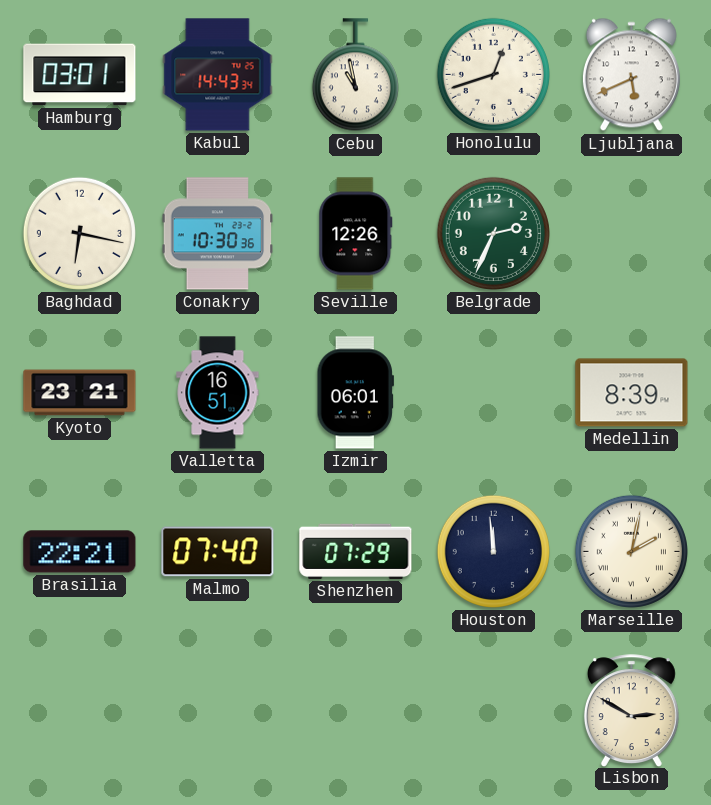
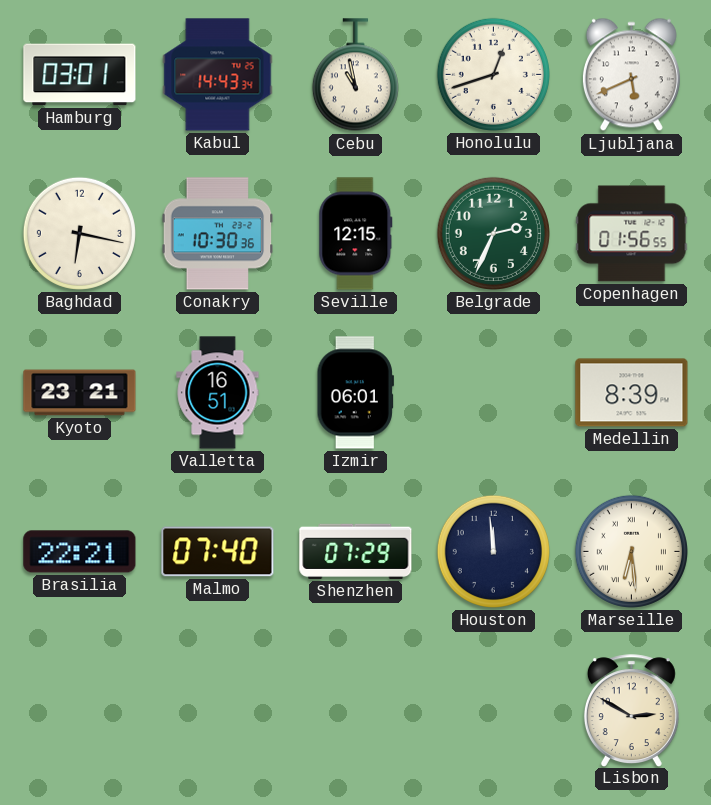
Seville: 12:26 -> 12:15
Copenhagen: none -> 01:56
Marseille: 2:02 -> 6:29
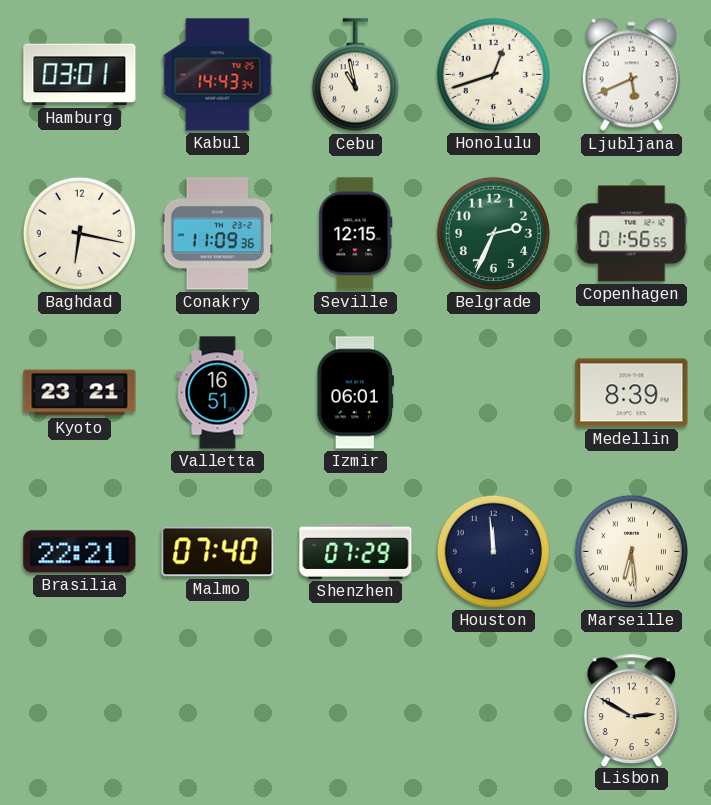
Conakry: 10:30 -> 11:09
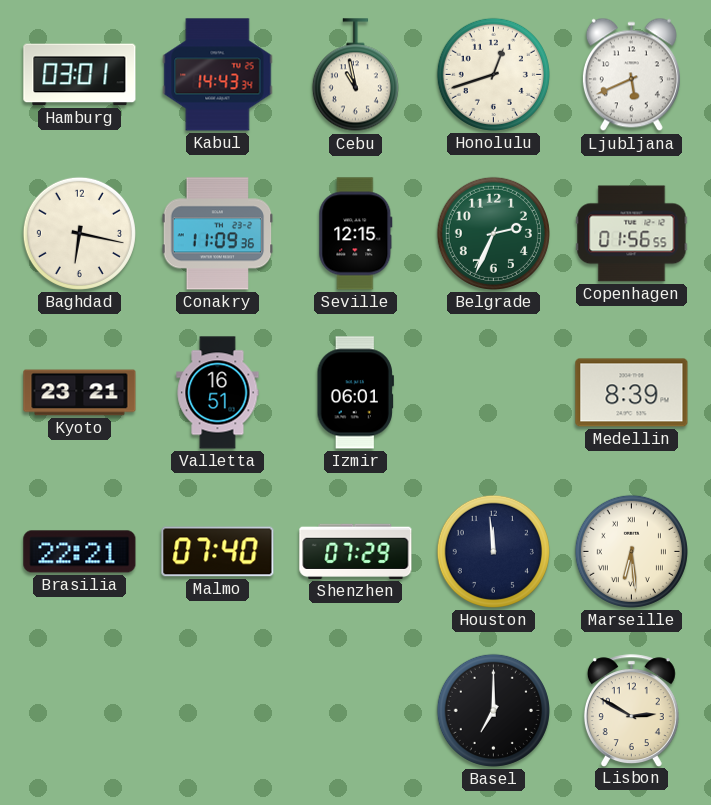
Basel: none -> 7:00
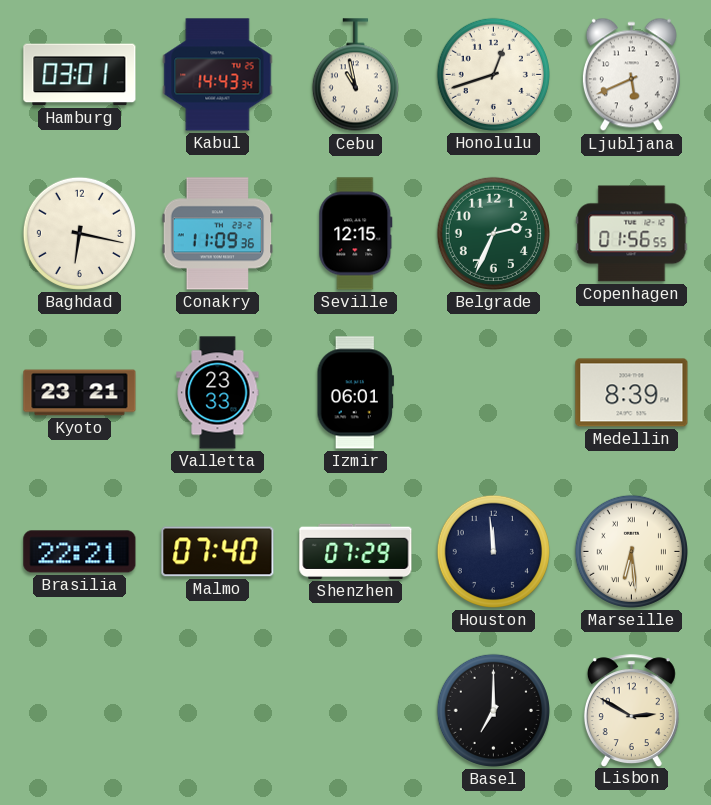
Valletta: 16:51 -> 23:33
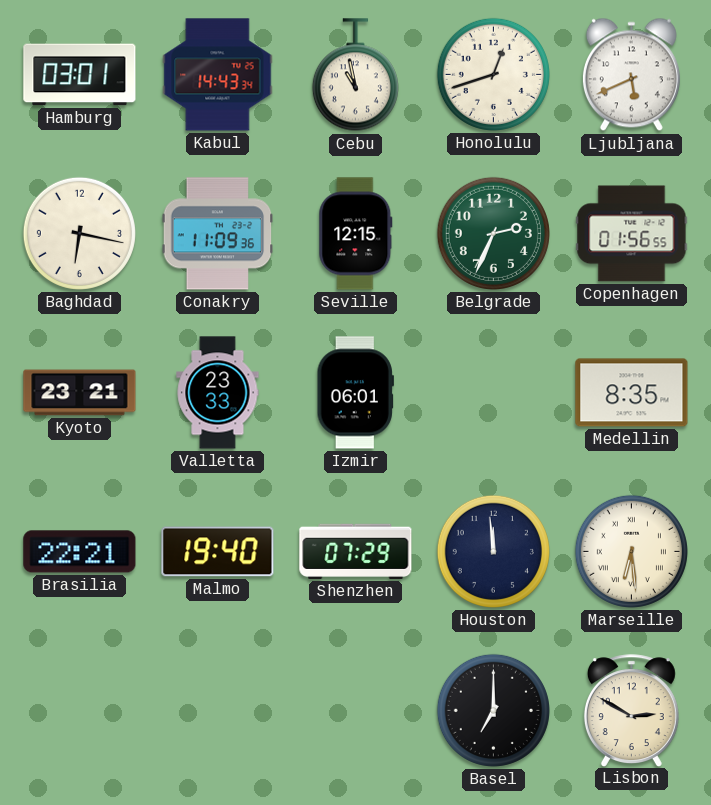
Medellin: 8:39 -> 8:35
Malmo: 07:40 -> 19:40
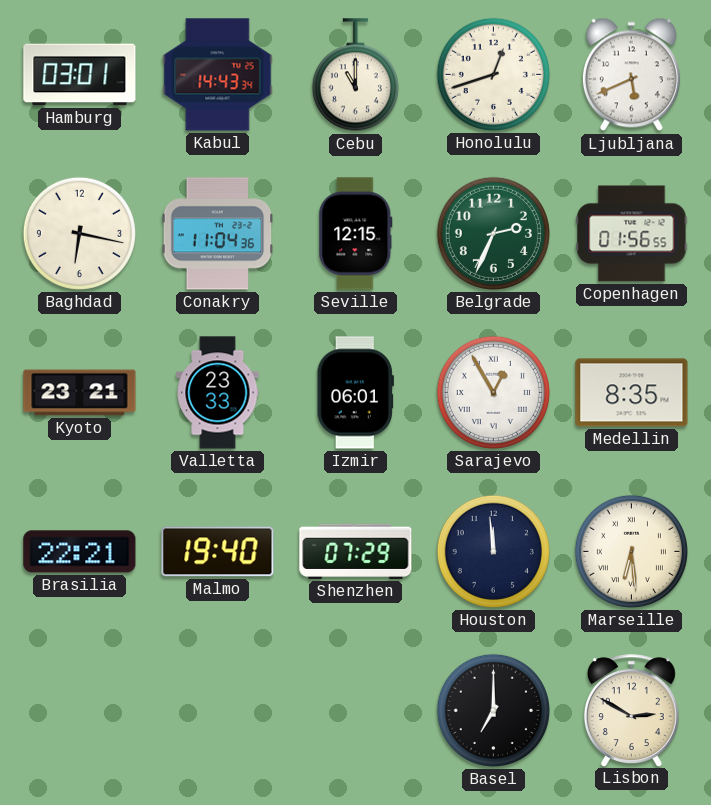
Cebu: 10:58 -> 11:00
Conakry: 11:09 -> 11:04
Sarajevo: none -> 12:55
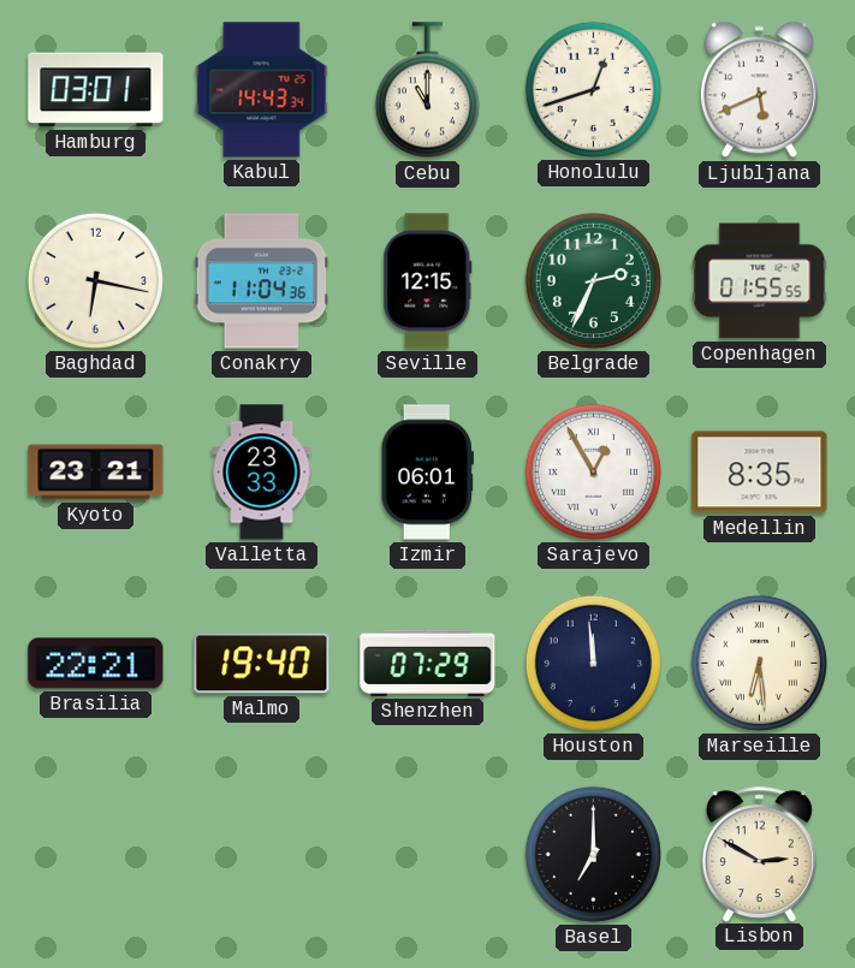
Copenhagen: 01:56 -> 01:55
